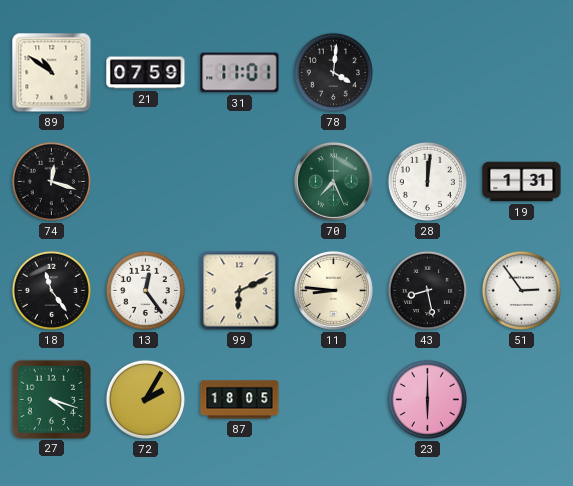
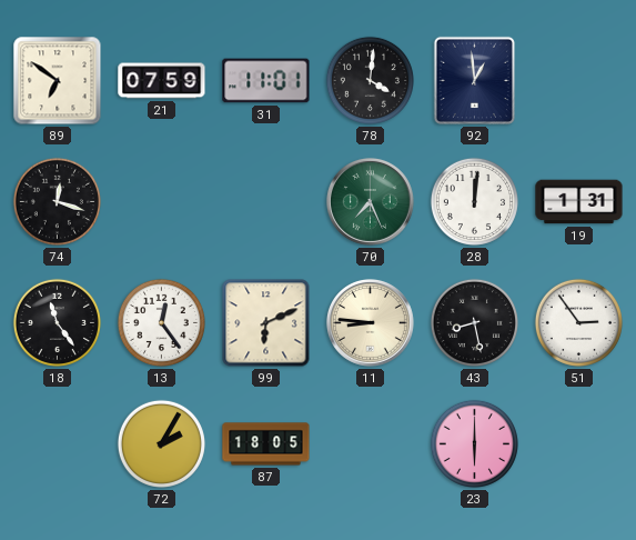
89: 10:51 -> 6:51
92: none -> 12:59
27: 4:18 -> none
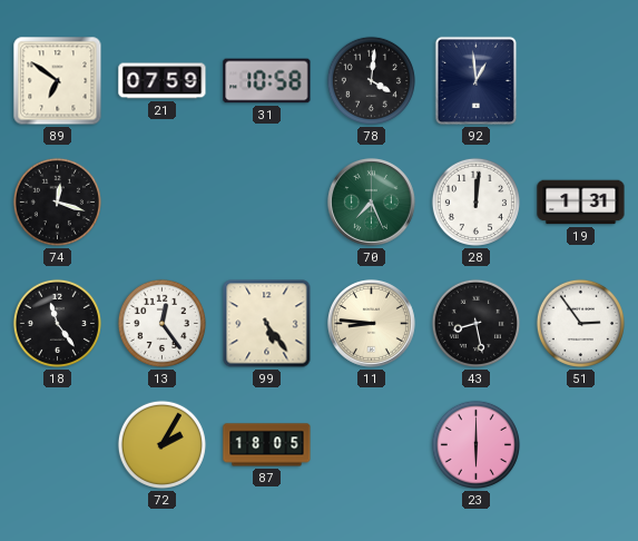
31: 11:01 -> 10:58
99: 6:11 -> 5:24
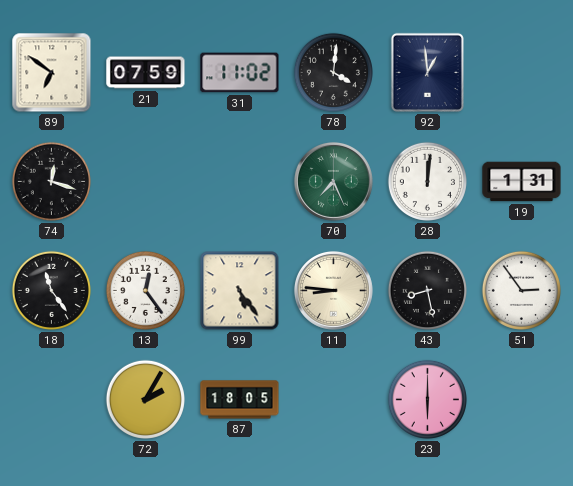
31: 10:58 -> 11:02
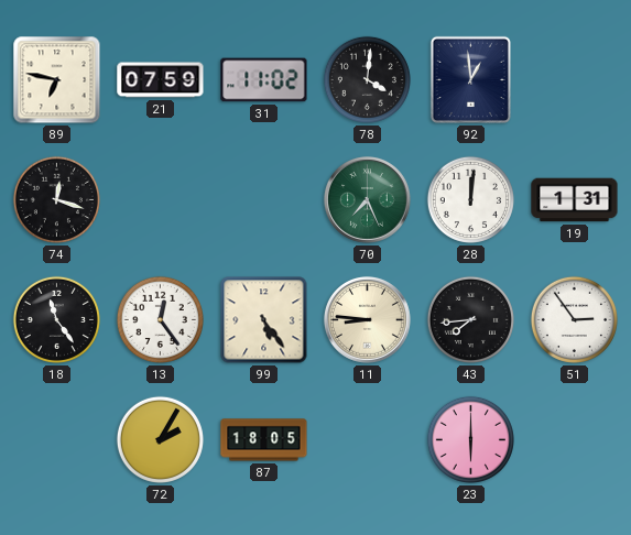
89: 6:51 -> 6:47
43: 8:28 -> 7:44
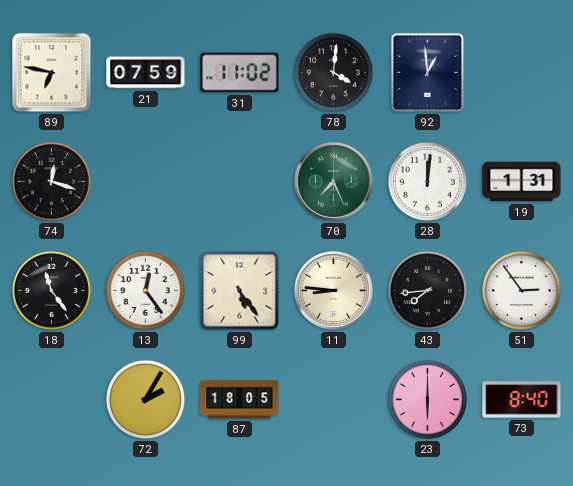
73: none -> 8:40
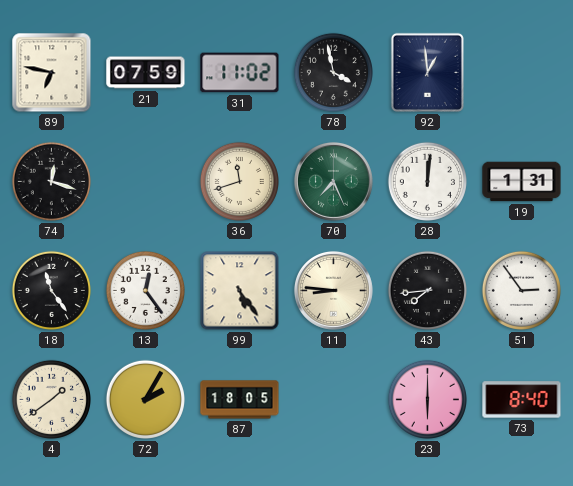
78: 4:01 -> 3:58
36: none -> 11:42
4: none -> 1:39
